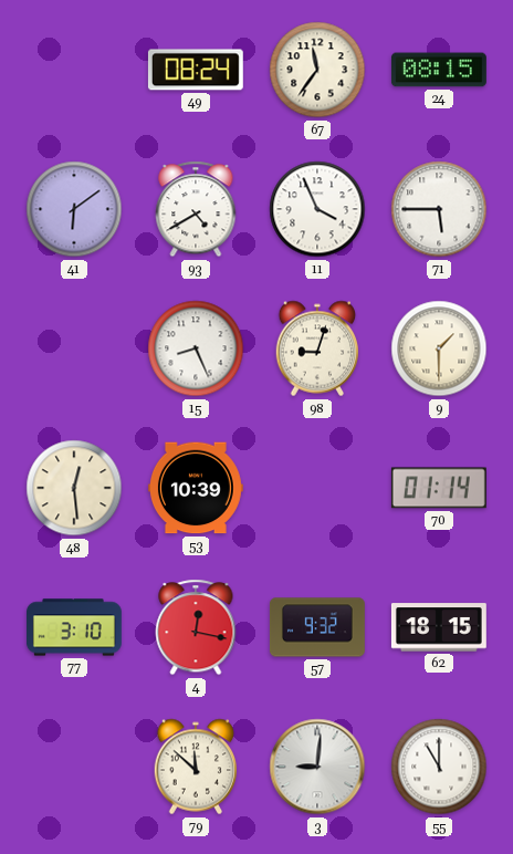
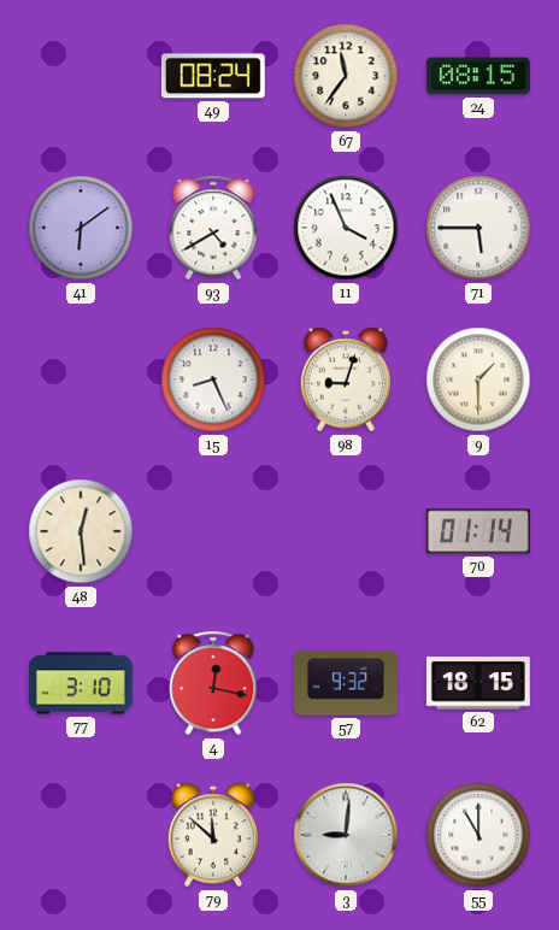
53: 10:39 -> none
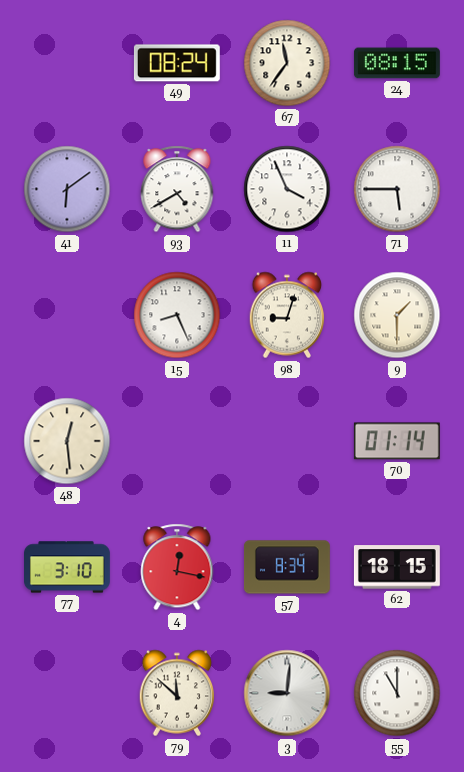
57: 9:32 -> 8:34
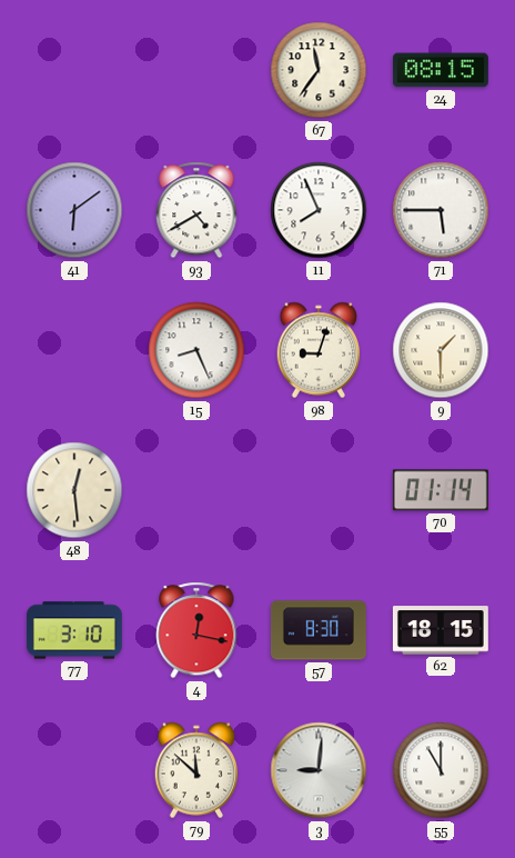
49: 08:24 -> none
11: 3:56 -> 7:56
57: 8:34 -> 8:30
